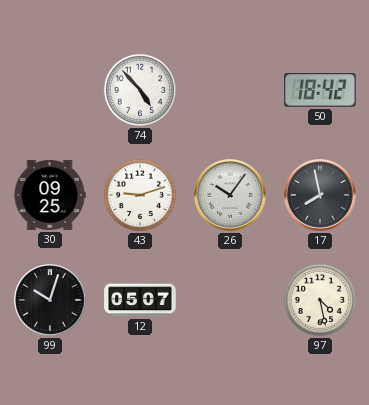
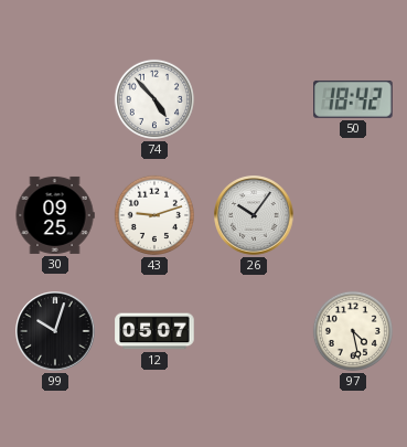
17: 7:58 -> none
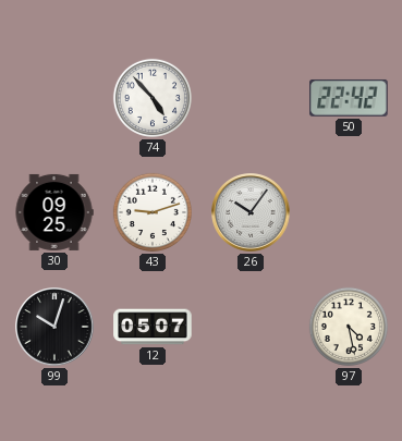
50: 18:42 -> 22:42
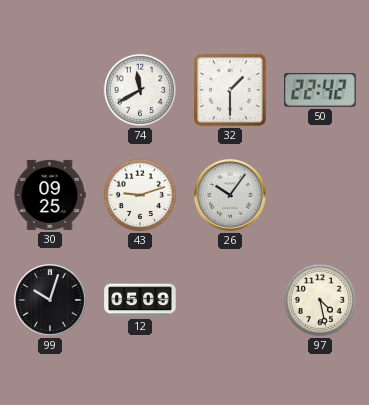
74: 4:53 -> 11:40
32: none -> 1:30
12: 05:07 -> 05:09
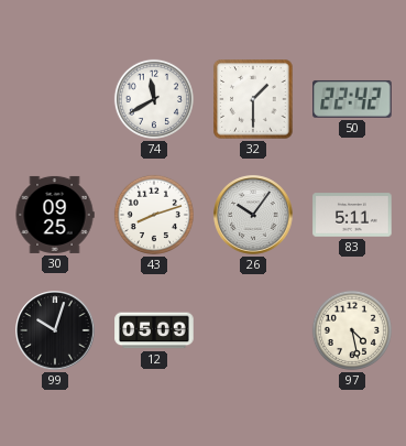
43: 9:12 -> 8:12
83: none -> 5:11
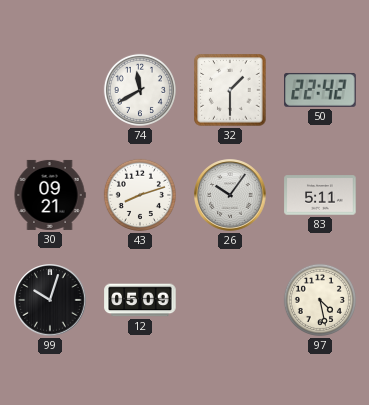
30: 09:25 -> 09:21
